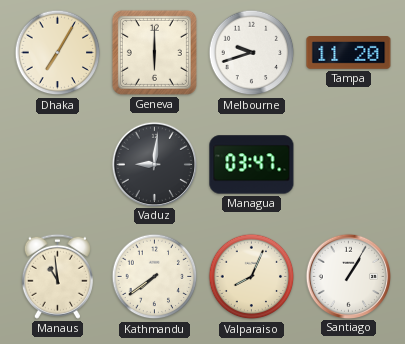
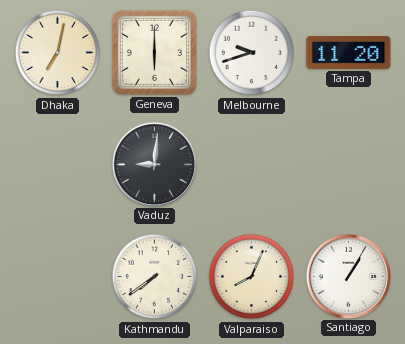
Dhaka: 7:05 -> 7:02
Managua: 03:47 -> none
Manaus: 10:59 -> none
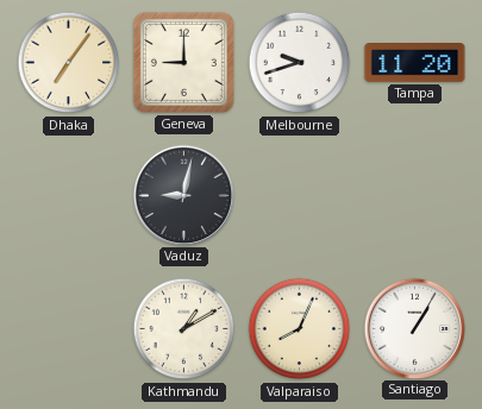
Dhaka: 7:02 -> 7:06
Geneva: 6:00 -> 9:00
Vaduz: 9:01 -> 9:02
Kathmandu: 7:39 -> 1:10
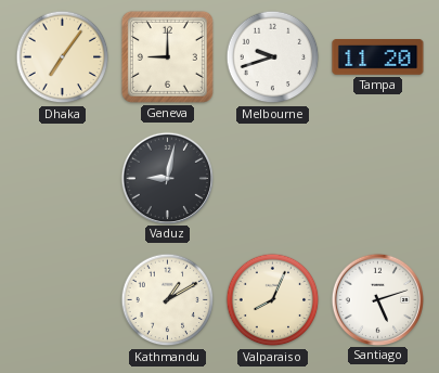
Santiago: 1:05 -> 5:12
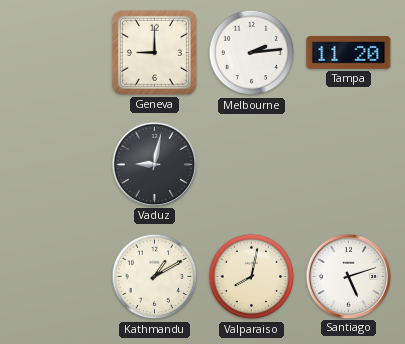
Dhaka: 7:06 -> none
Melbourne: 9:42 -> 2:14
Valparaiso: 8:04 -> 8:02
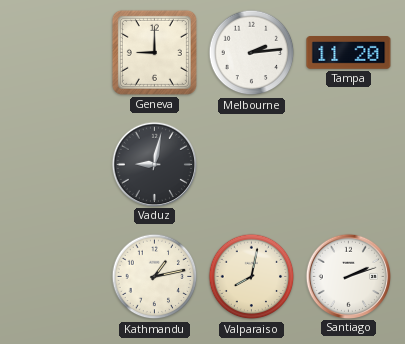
Kathmandu: 1:10 -> 1:13
Santiago: 5:12 -> 2:12
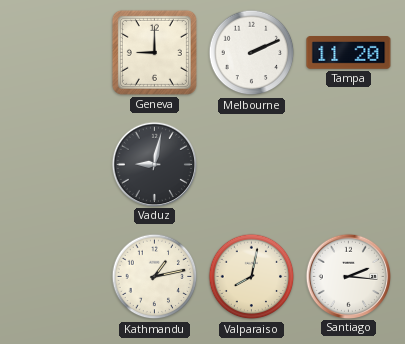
Melbourne: 2:14 -> 2:11
Santiago: 2:12 -> 2:16
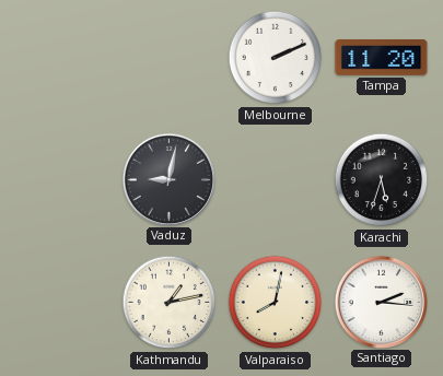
Geneva: 9:00 -> none
Karachi: none -> 5:33
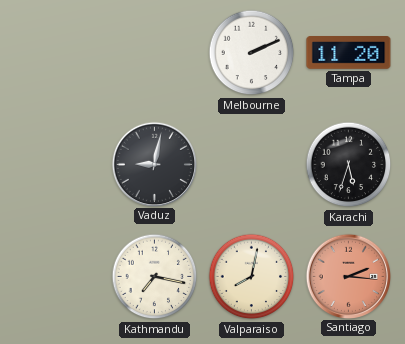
Kathmandu: 1:13 -> 7:17
Santiago dial: white -> salmon
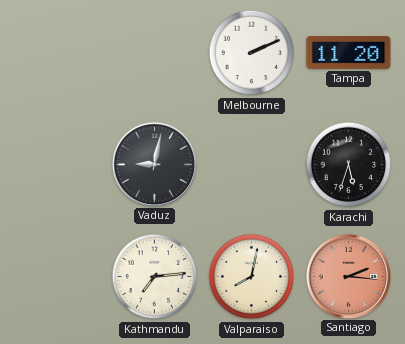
Kathmandu: 7:17 -> 7:14
